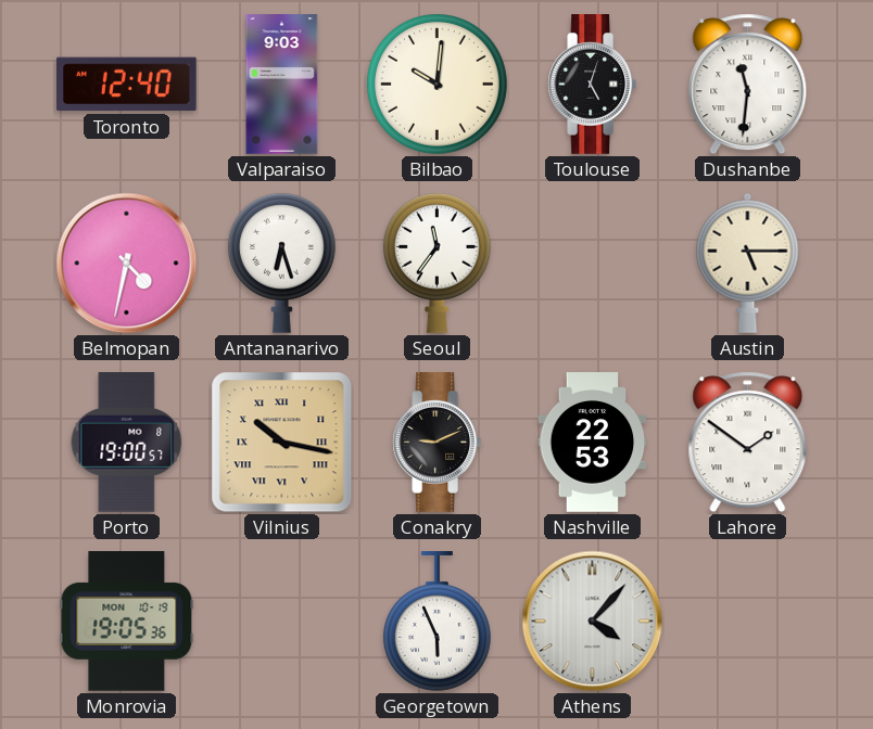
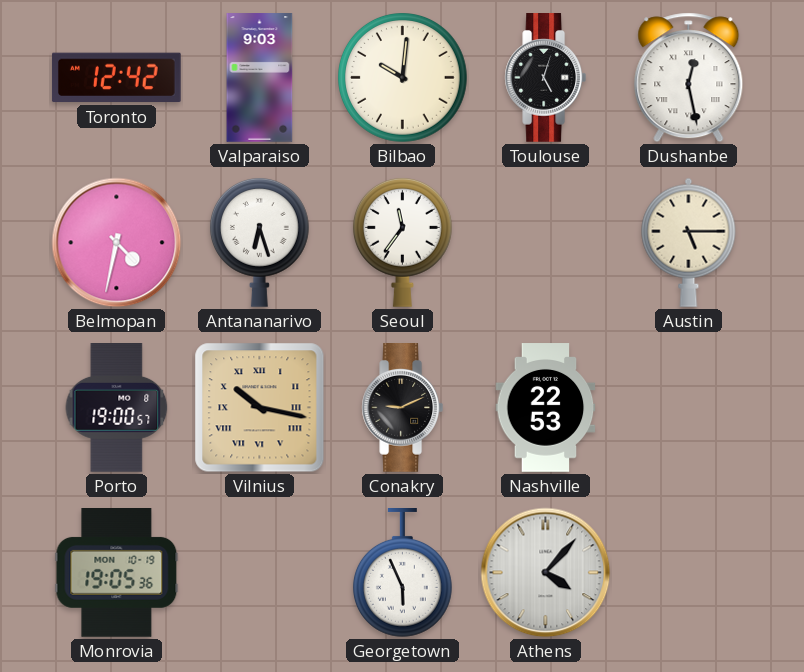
Toronto: 12:40 -> 12:42
Dushanbe: 11:31 -> 12:28
Lahore: 1:51 -> none
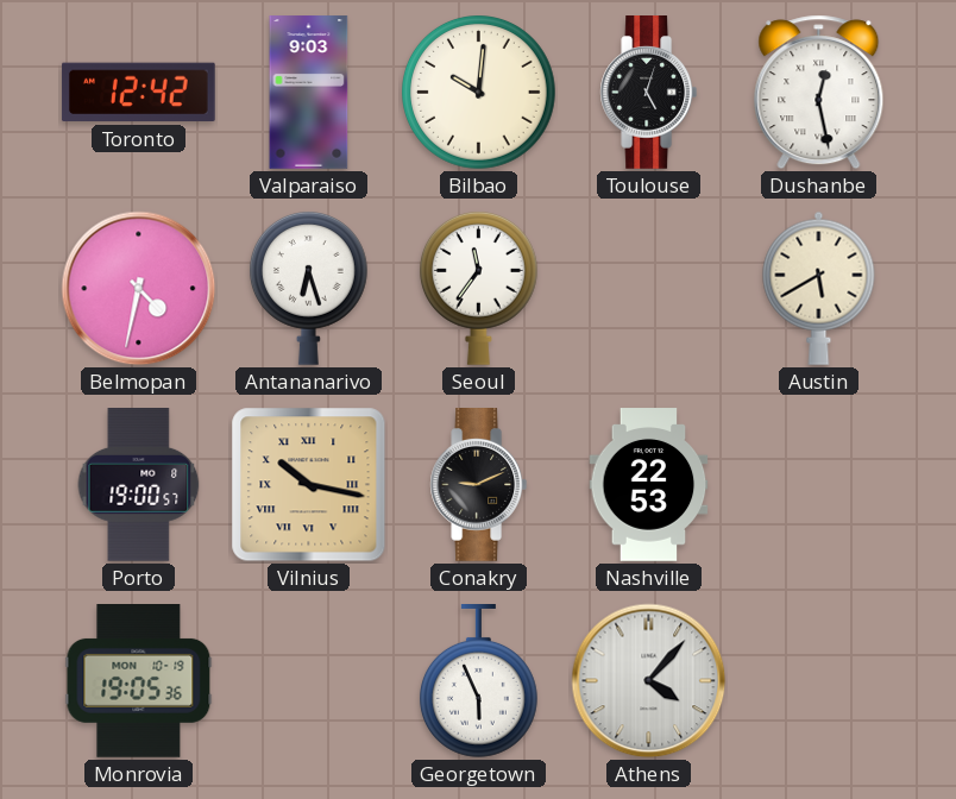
Austin: 5:15 -> 5:40
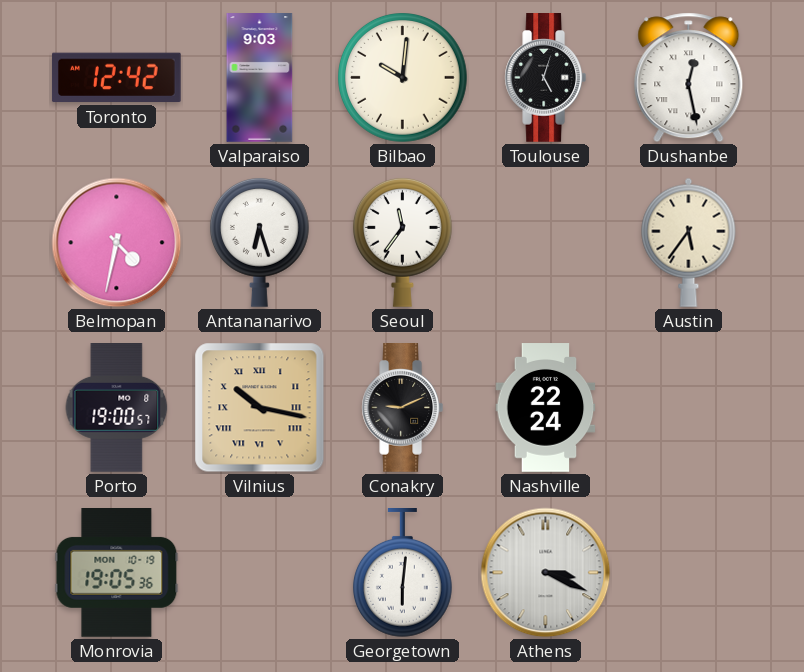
Austin: 5:40 -> 5:36
Nashville: 22:53 -> 22:24
Georgetown: 5:56 -> 6:01
Athens: 4:07 -> 3:19
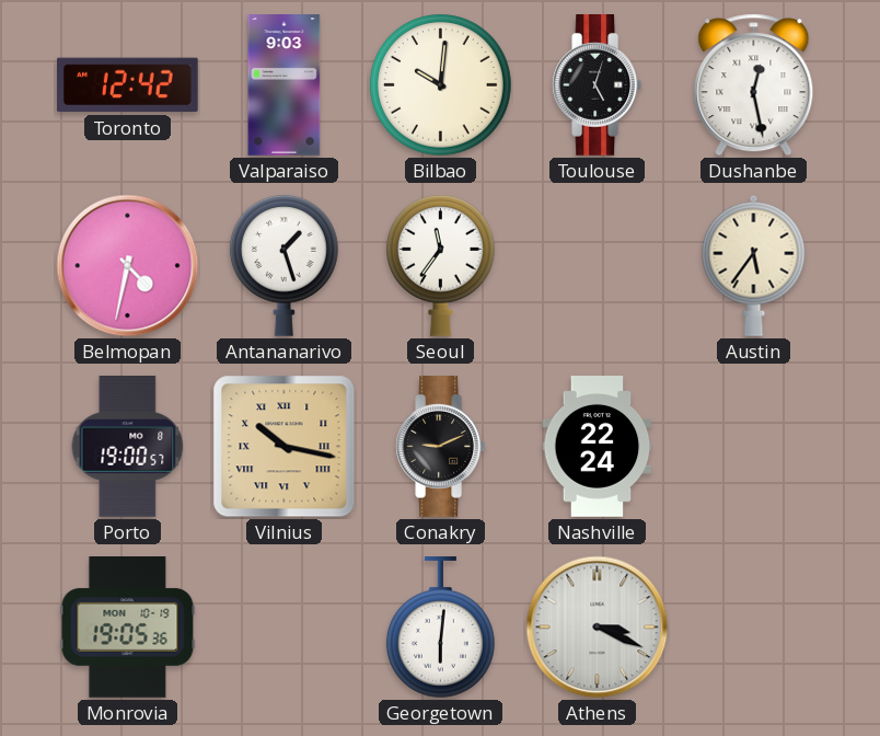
Antananarivo: 6:27 -> 1:27
